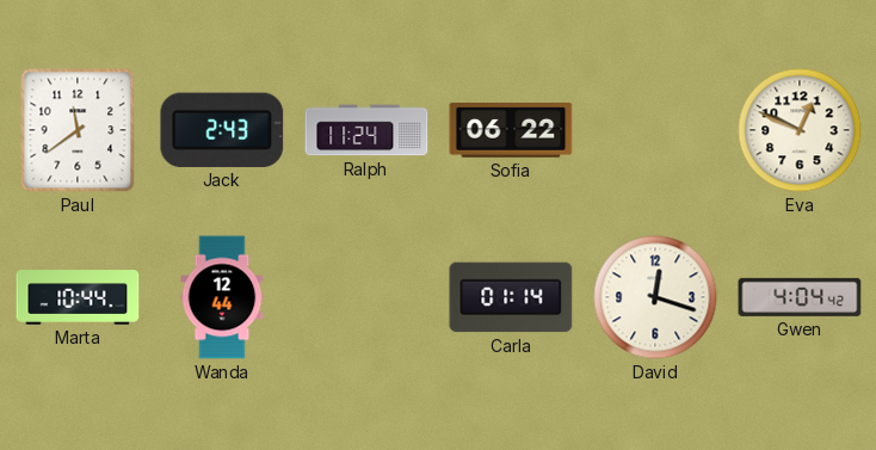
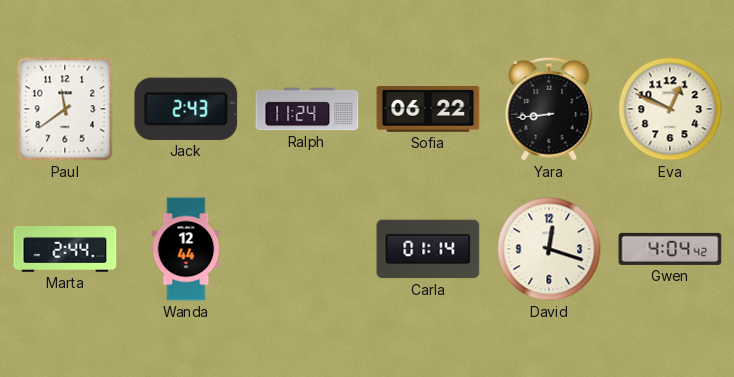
Yara: none -> 8:44
Marta: 10:44 -> 2:44
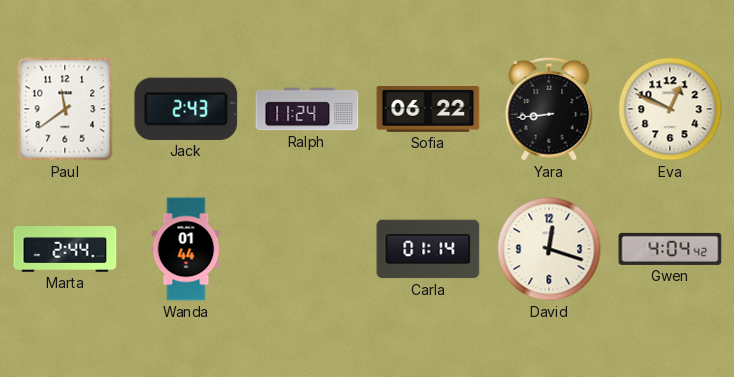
Wanda: 12:44 -> 01:44
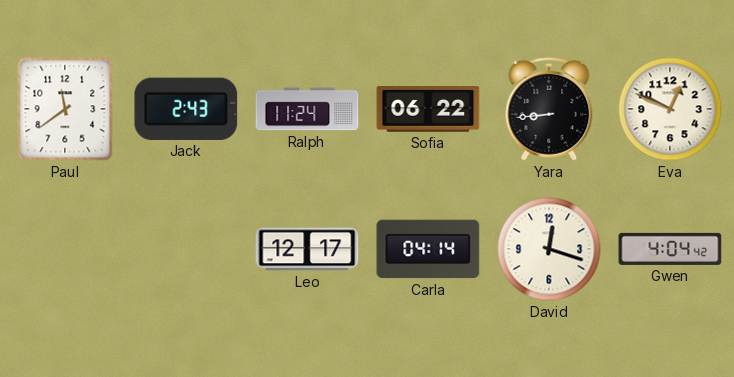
Marta: 2:44 -> none
Wanda: 01:44 -> none
Leo: none -> 12:17
Carla: 01:14 -> 04:14
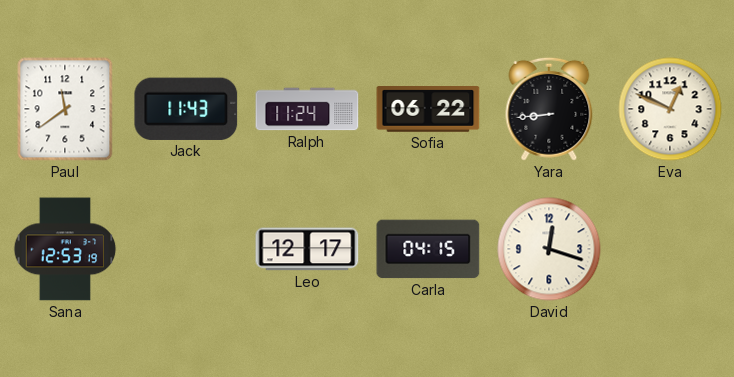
Jack: 2:43 -> 11:43
Sana: none -> 12:53
Carla: 04:14 -> 04:15
Gwen: 4:04 -> none
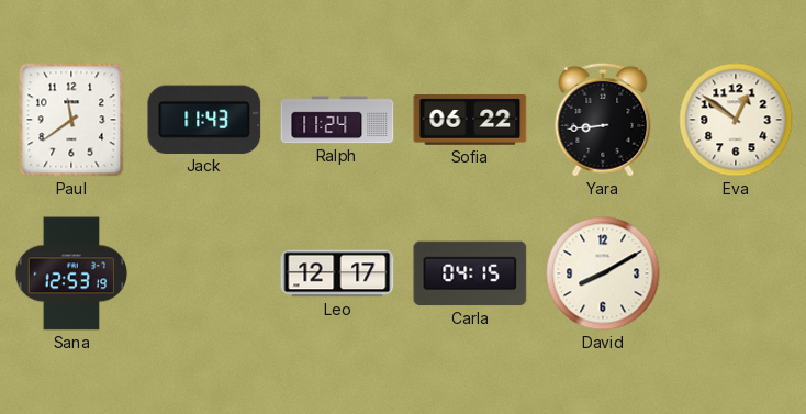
Eva: 12:49 -> 12:51
David: 12:18 -> 8:10
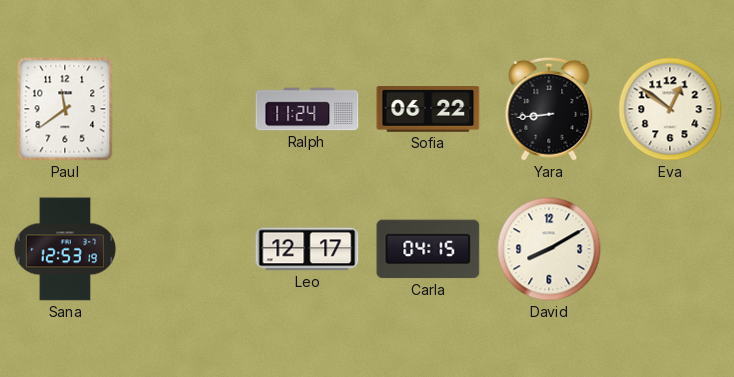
Jack: 11:43 -> none
